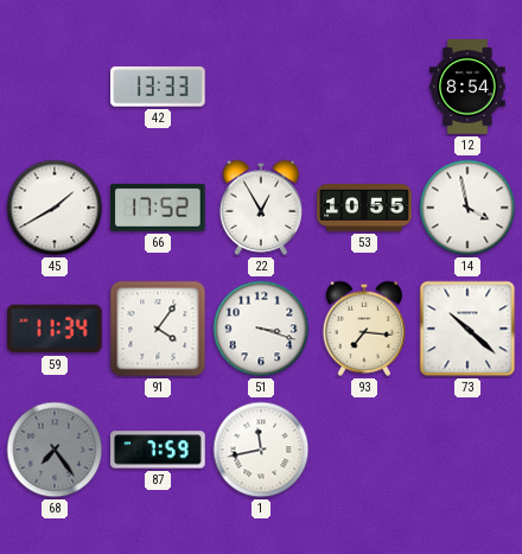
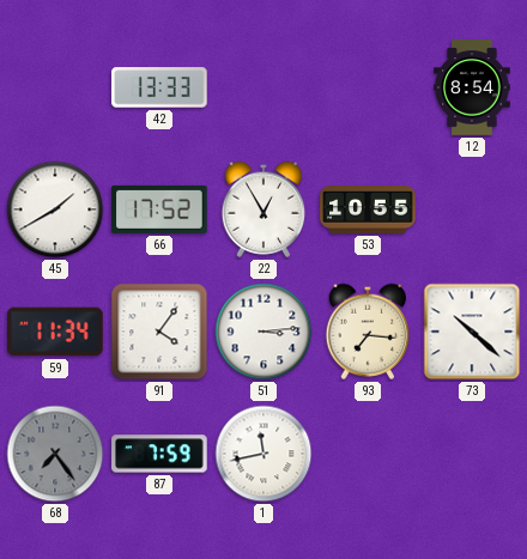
14: 3:58 -> none
51: 3:18 -> 3:14
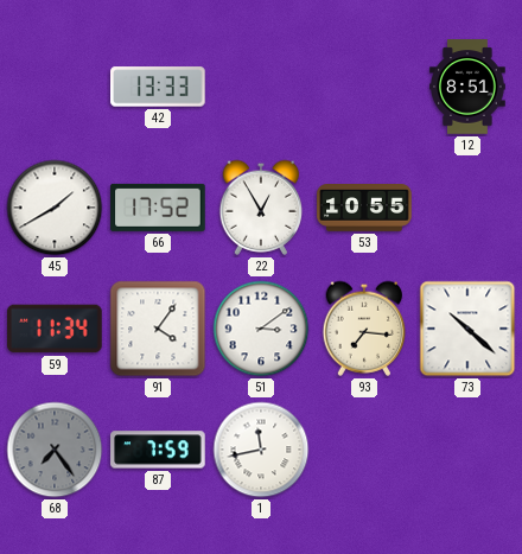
12: 8:54 -> 8:51
51: 3:14 -> 3:09
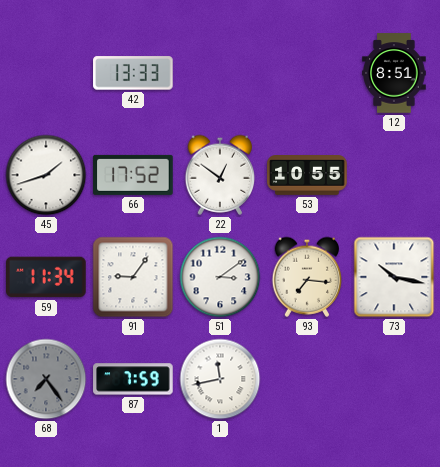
45: 1:40 -> 1:42
22: 12:55 -> 12:51
91: 4:06 -> 9:06
73: 10:22 -> 10:17
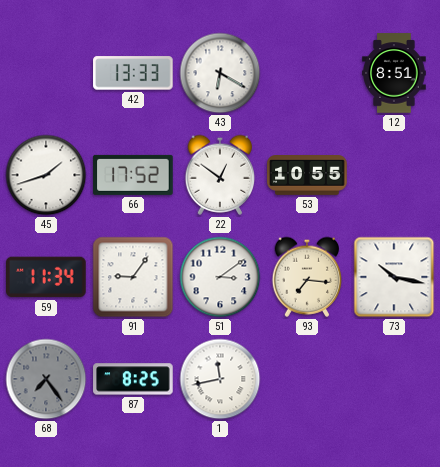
43: none -> 6:20
87: 7:59 -> 8:25
